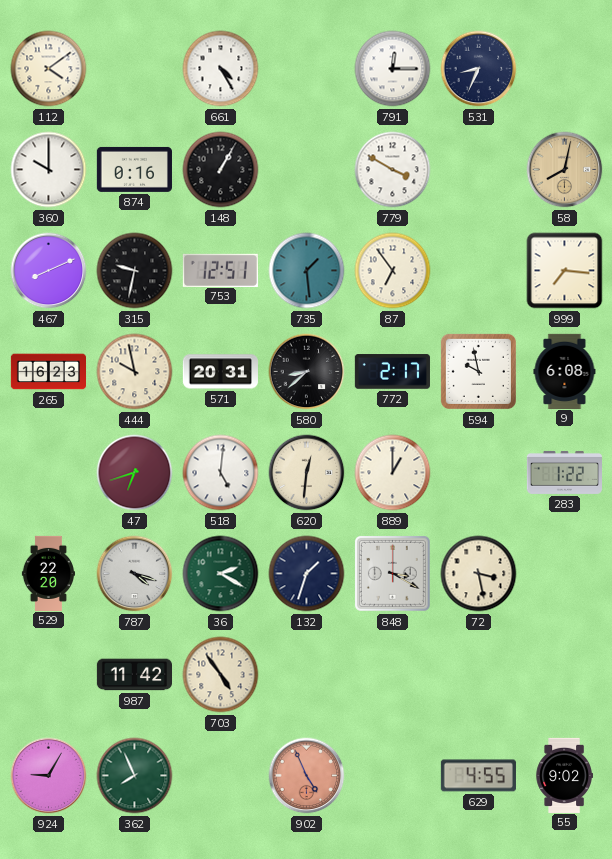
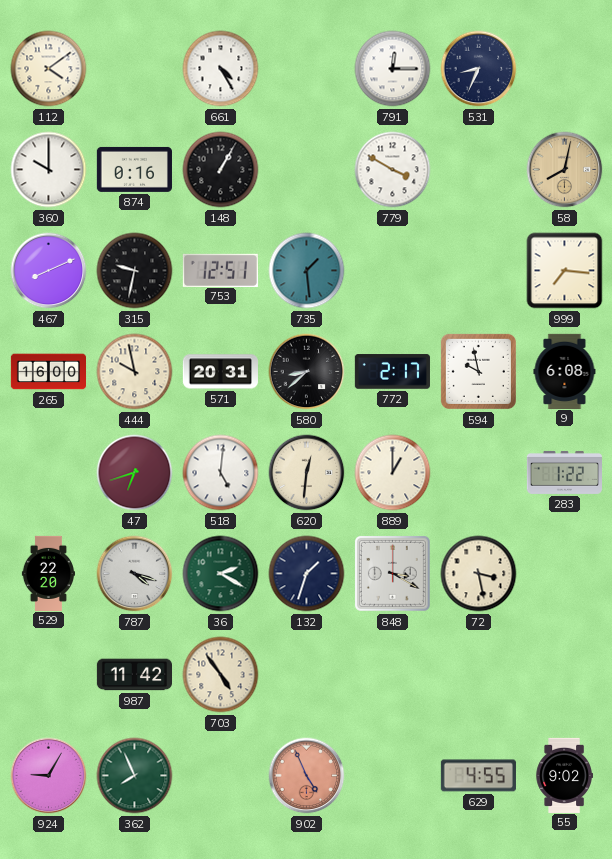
87: 6:54 -> none
265: 16:23 -> 16:00
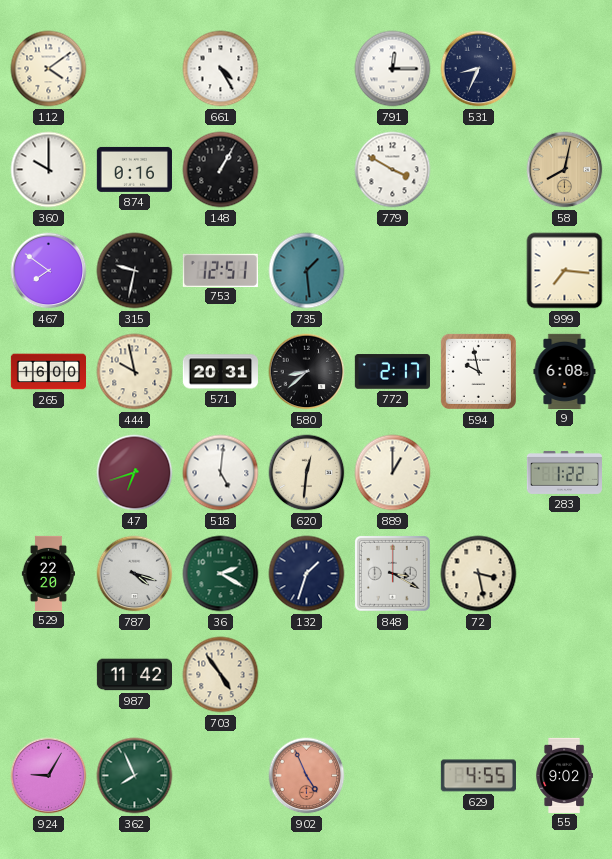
467: 8:11 -> 7:51
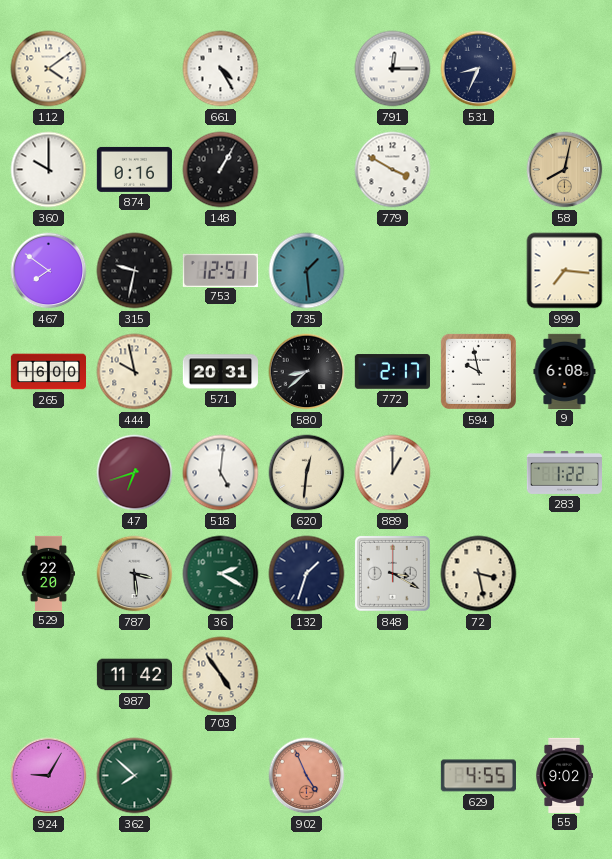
787: 4:18 -> 3:29
362: 7:56 -> 7:52
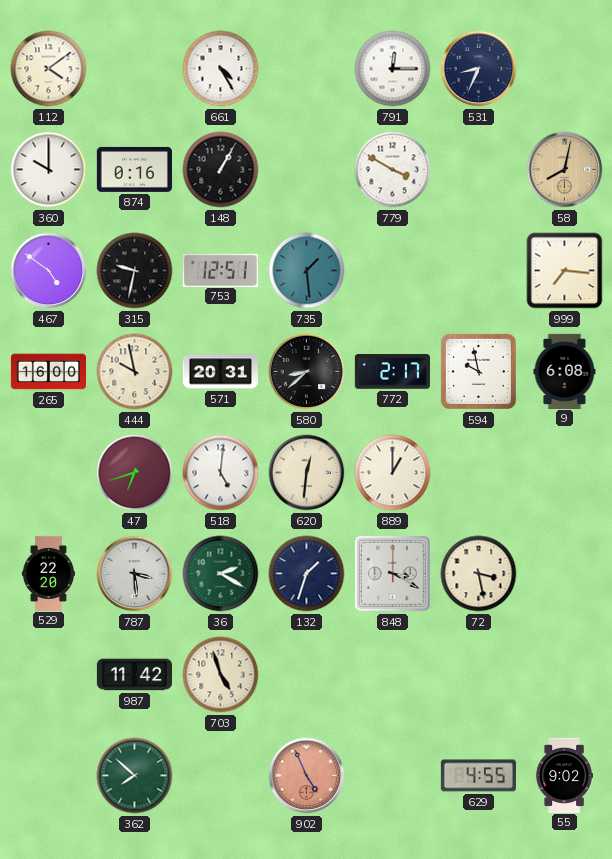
467: 7:51 -> 4:51
283: 1:22 -> none
703: 4:54 -> 4:57
924: 9:05 -> none
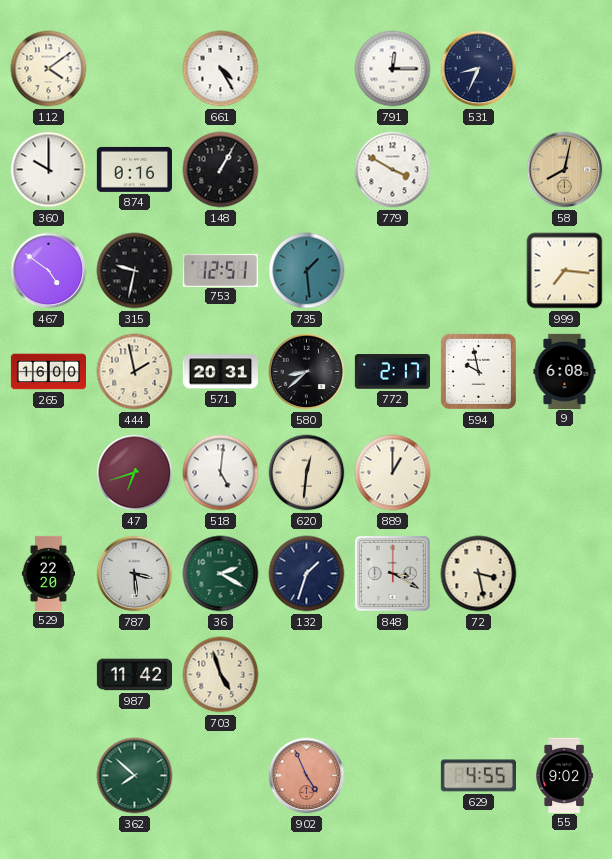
444: 9:58 -> 1:58
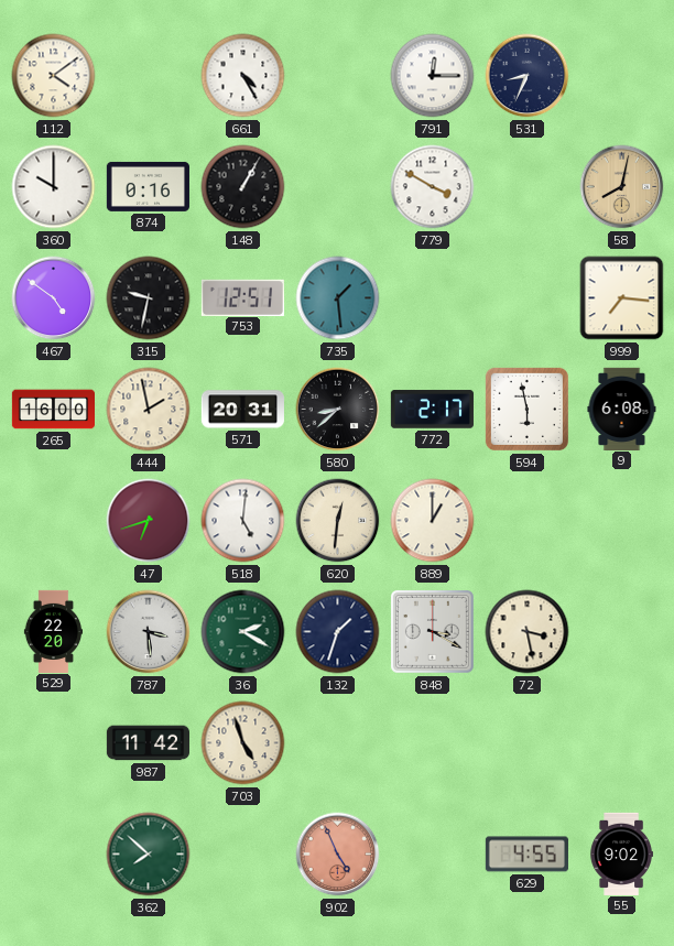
594: 9:58 -> 5:58
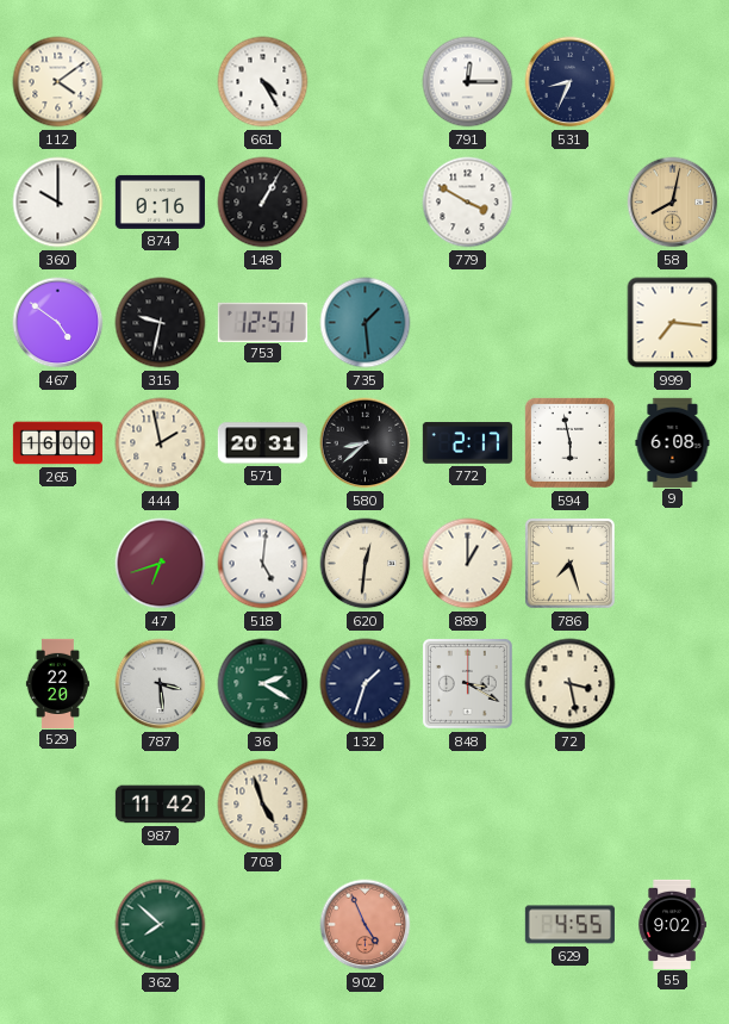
786: none -> 7:27
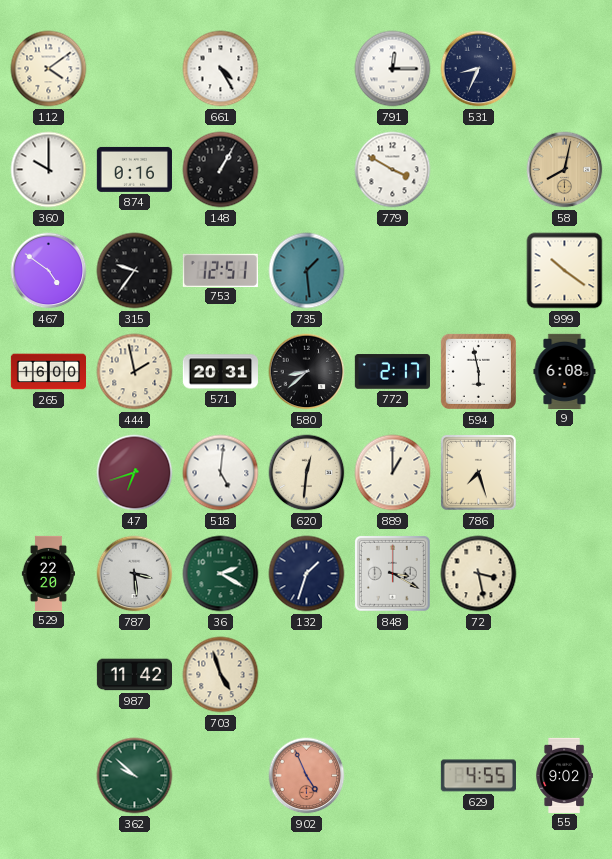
315: 9:32 -> 9:36
999: 7:16 -> 10:21
362: 7:52 -> 9:52
